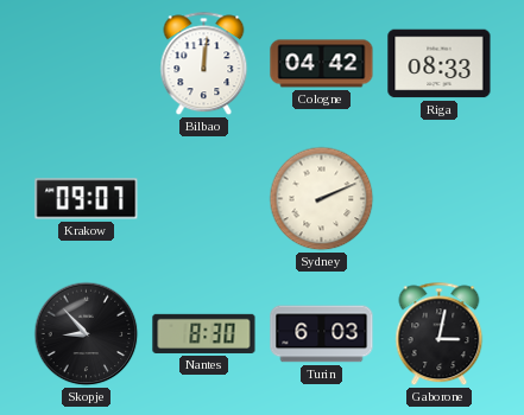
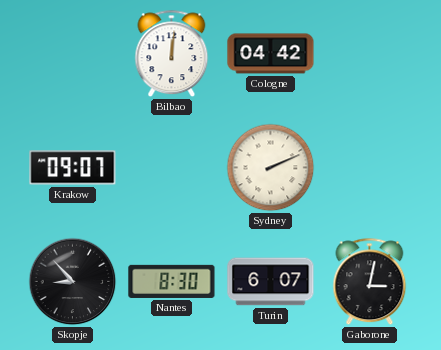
Riga: 08:33 -> none
Turin: 6:03 -> 6:07
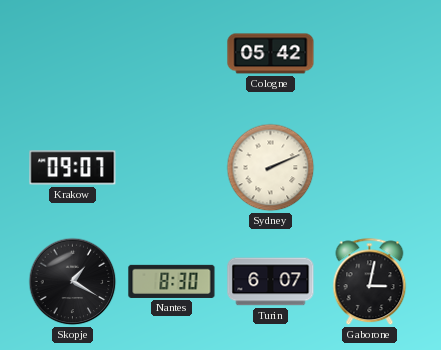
Bilbao: 12:01 -> none
Cologne: 04:42 -> 05:42
Skopje: 8:53 -> 1:20
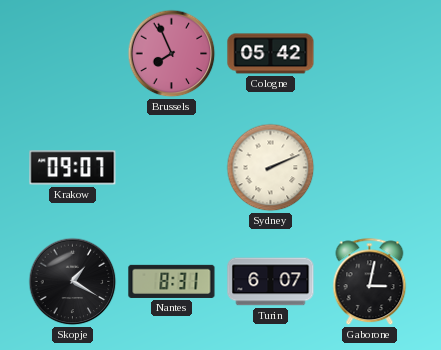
Brussels: none -> 7:56
Nantes: 8:30 -> 8:31
